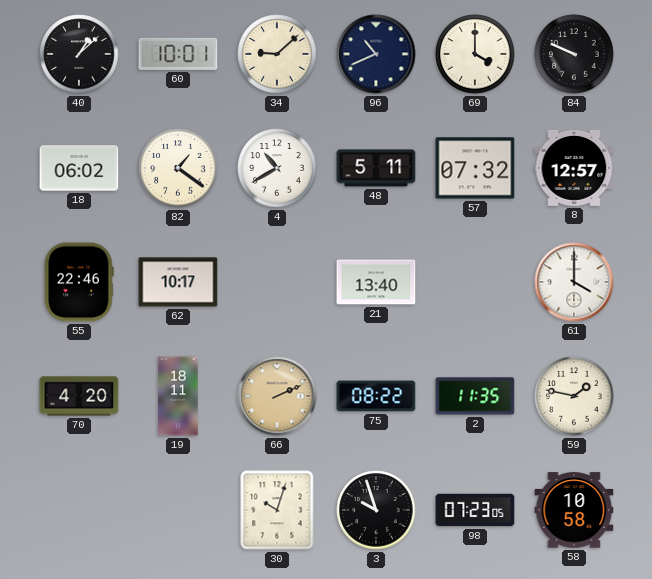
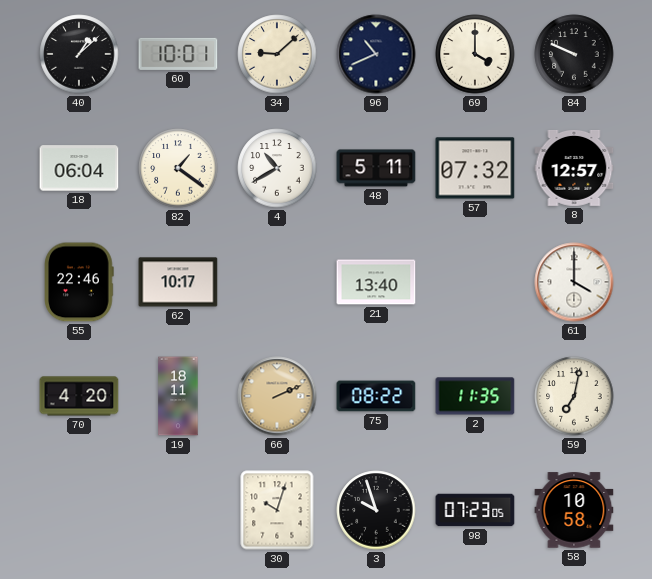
18: 06:02 -> 06:04
59: 1:47 -> 7:02
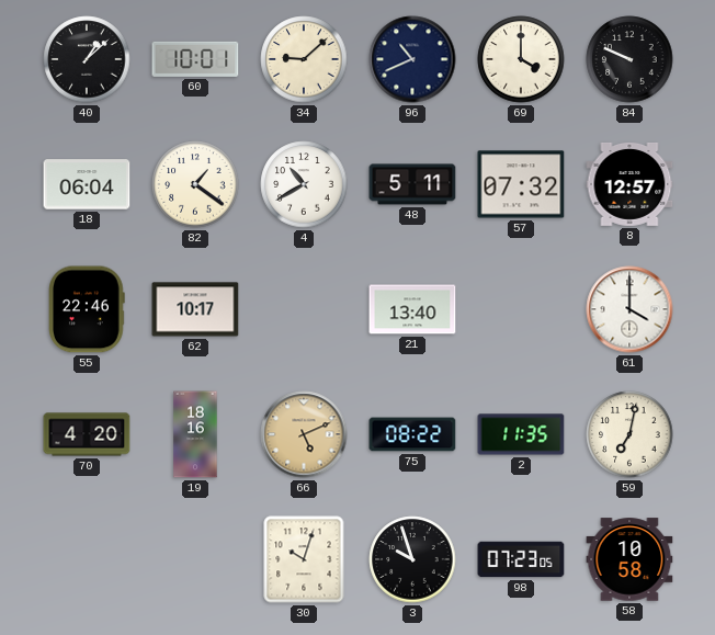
19: 18:11 -> 18:16
66: 2:11 -> 5:11
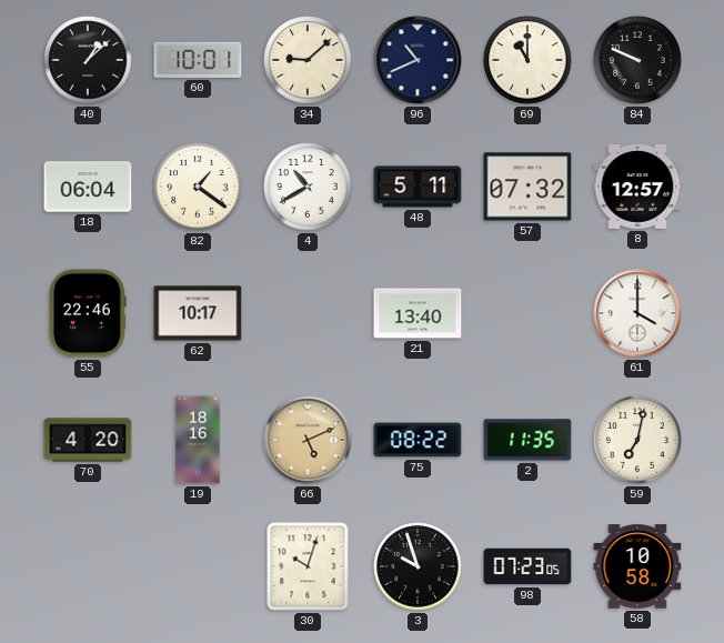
69: 4:00 -> 11:00
